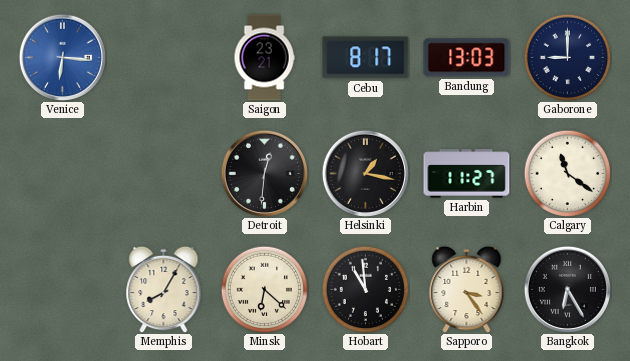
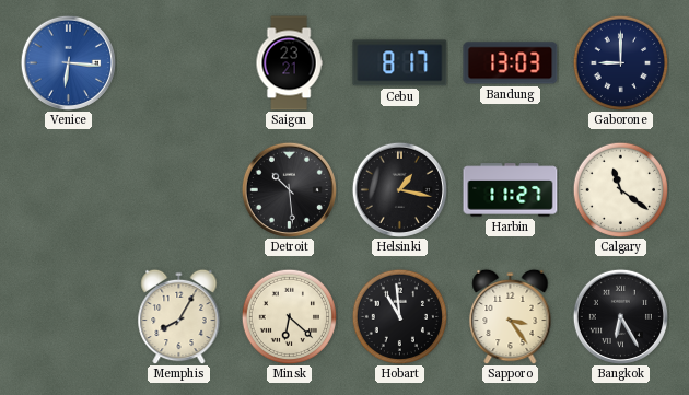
Detroit: 12:31 -> 10:29
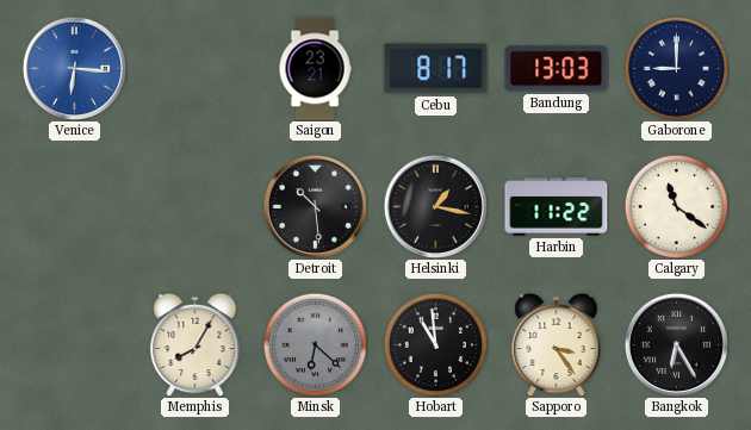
Harbin: 11:27 -> 11:22
Minsk dial: cream -> grey
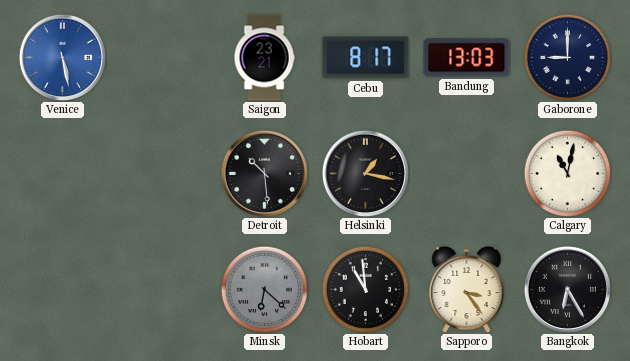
Venice: 6:16 -> 5:28
Harbin: 11:22 -> none
Calgary: 11:21 -> 11:02
Memphis: 8:05 -> none
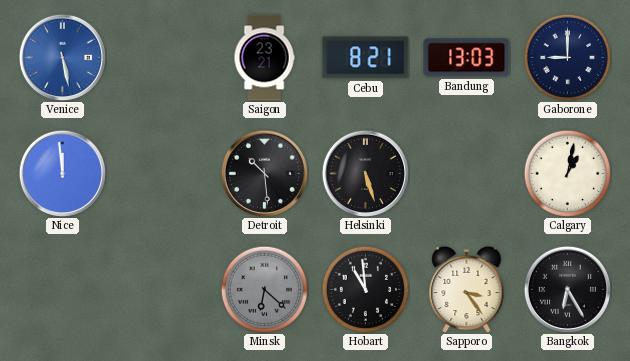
Cebu: 8:17 -> 8:21
Nice: none -> 11:59
Helsinki: 1:17 -> 5:27
Calgary: 11:02 -> 1:02
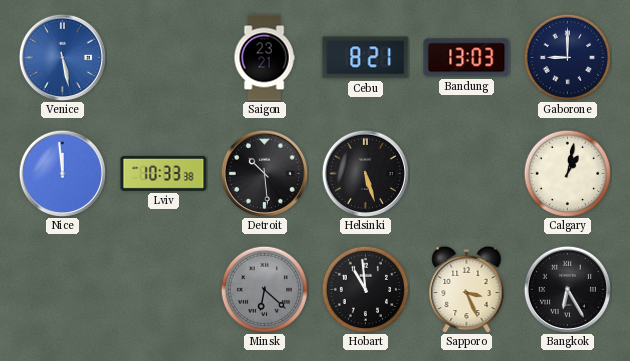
Lviv: none -> 10:33
Sapporo: 3:24 -> 3:26
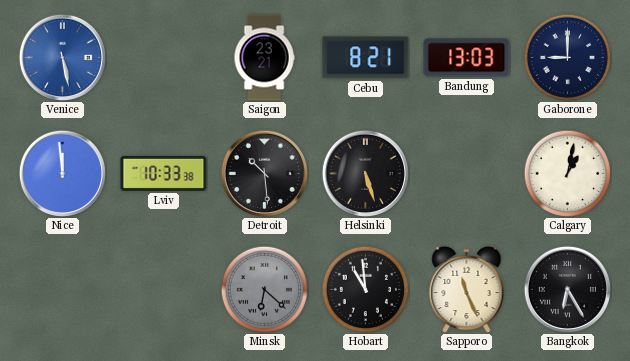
Sapporo: 3:26 -> 11:26
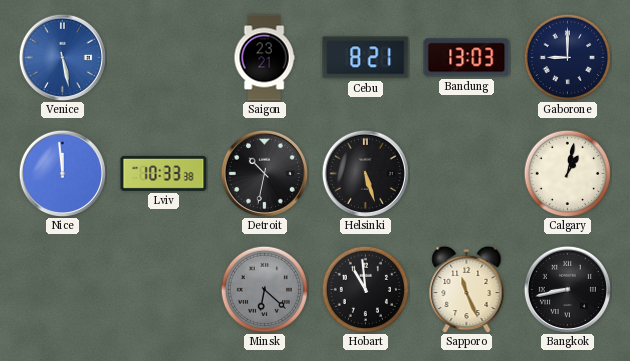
Detroit: 10:29 -> 10:32
Bangkok: 6:25 -> 8:43
